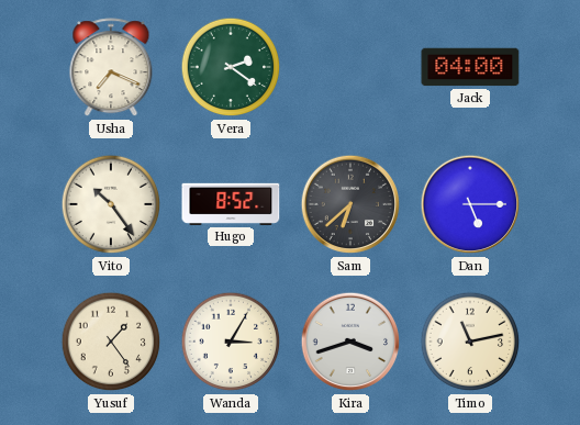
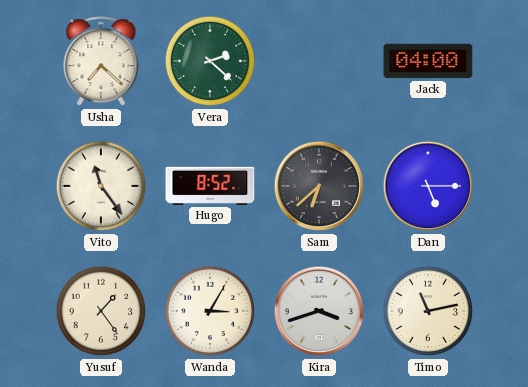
Usha: 7:19 -> 7:22
Vera: 2:21 -> 2:22
Vito: 10:24 -> 11:24
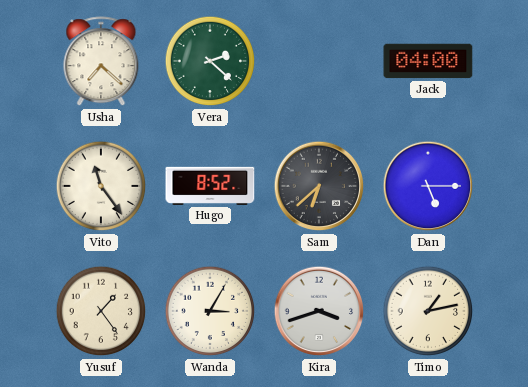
Timo: 11:13 -> 1:13
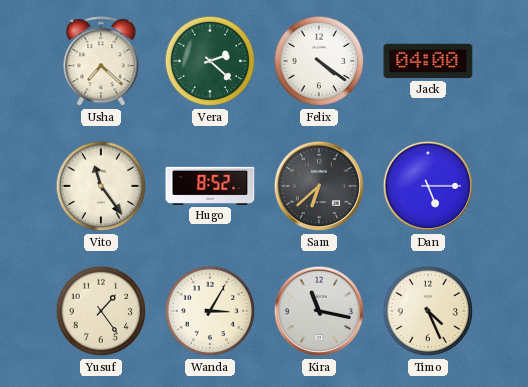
Felix: none -> 4:21
Kira: 3:42 -> 11:17
Timo: 1:13 -> 4:26
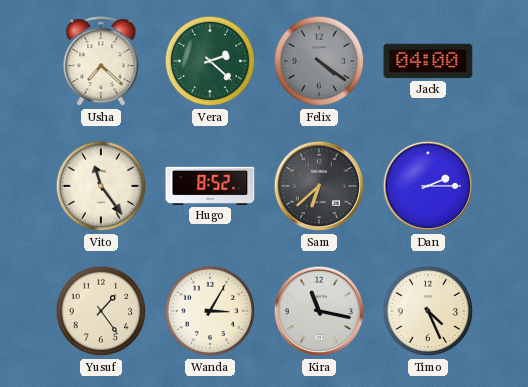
Felix dial: white -> grey
Dan: 5:15 -> 2:15
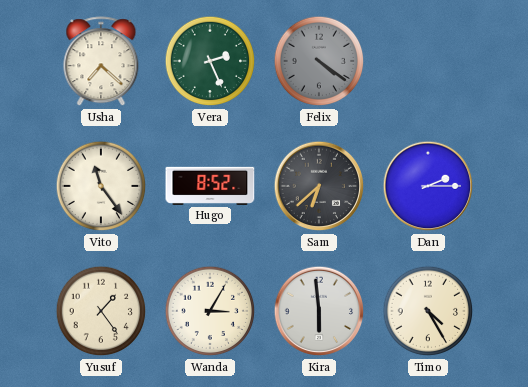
Vera: 2:22 -> 2:26
Jack: 04:00 -> none
Kira: 11:17 -> 5:59
Timo: 4:26 -> 4:25
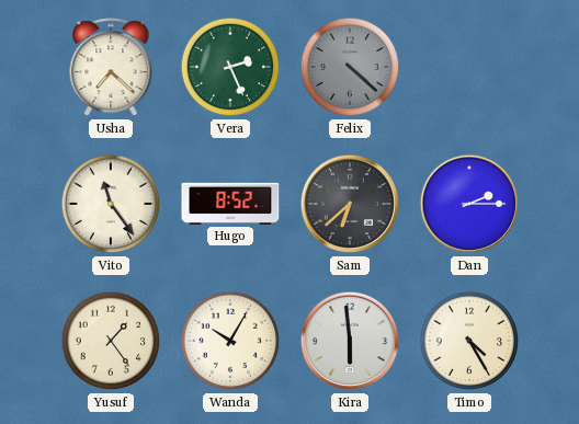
Felix: 4:21 -> 4:22
Wanda: 3:05 -> 10:05
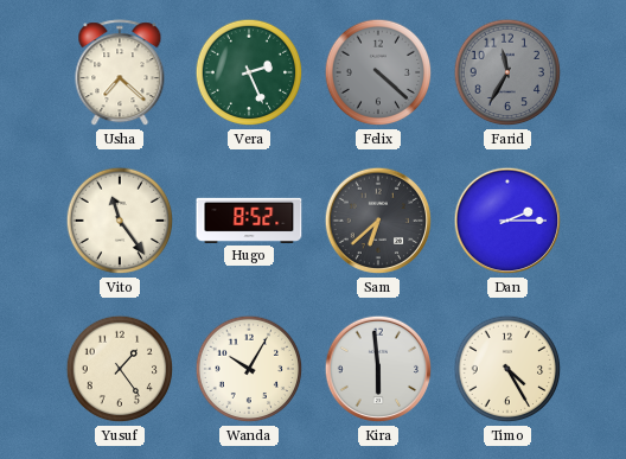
Farid: none -> 11:35
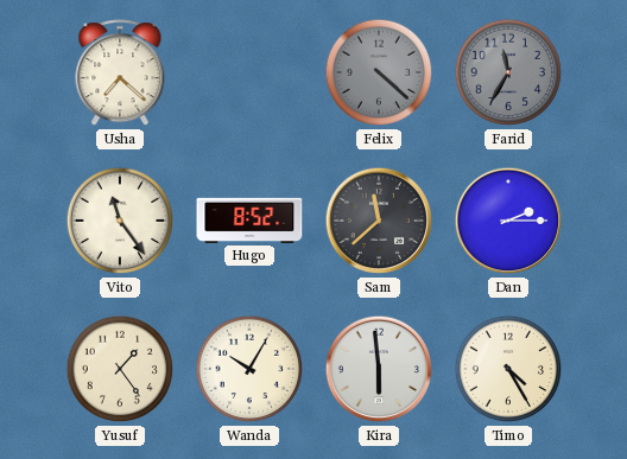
Vera: 2:26 -> none
Sam: 6:38 -> 11:38
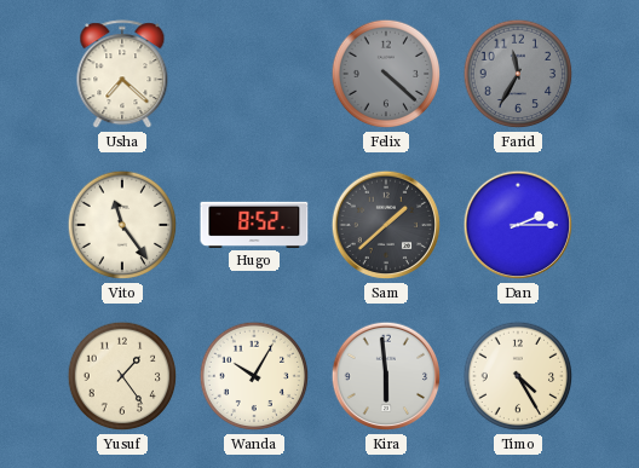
Sam: 11:38 -> 1:38
